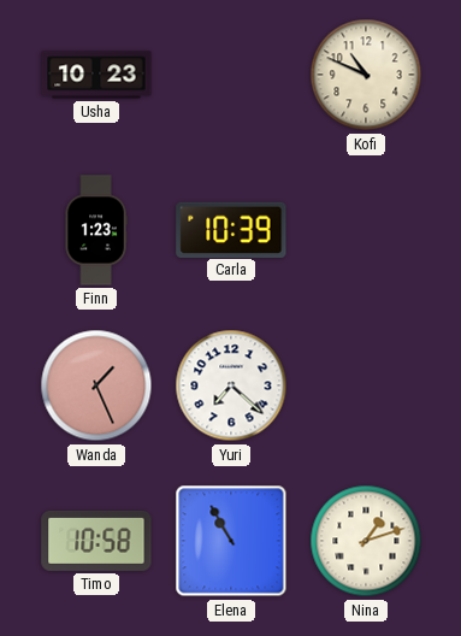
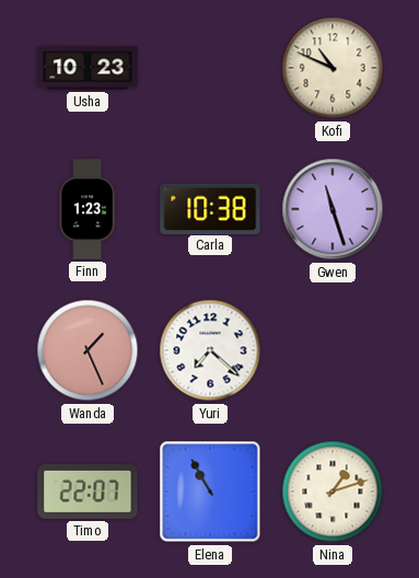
Carla: 10:39 -> 10:38
Gwen: none -> 11:27
Timo: 10:58 -> 22:07
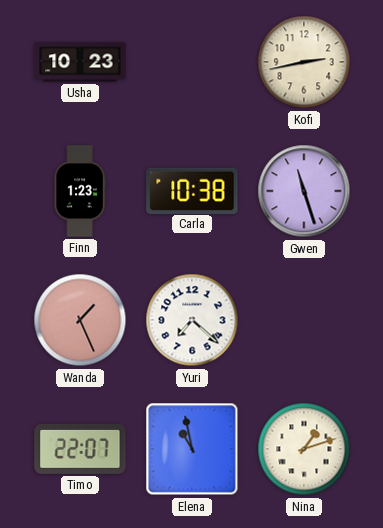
Kofi: 10:49 -> 2:43
Elena: 10:55 -> 10:58
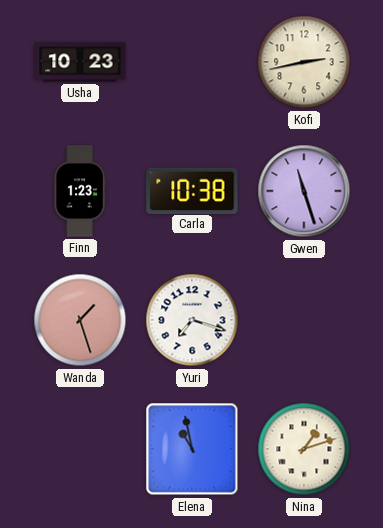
Wanda: 1:26 -> 1:27
Yuri: 7:22 -> 7:18
Timo: 22:07 -> none
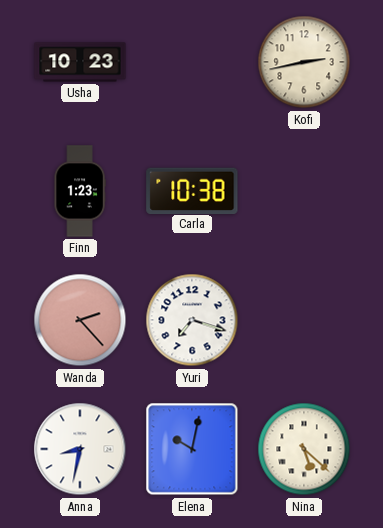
Gwen: 11:27 -> none
Wanda: 1:27 -> 2:23
Anna: none -> 8:32
Elena: 10:58 -> 10:02
Nina: 1:12 -> 5:22
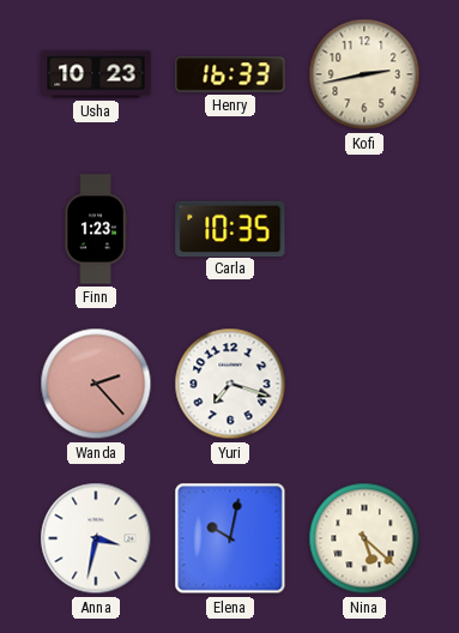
Henry: none -> 16:33
Carla: 10:38 -> 10:35
Anna: 8:32 -> 3:32
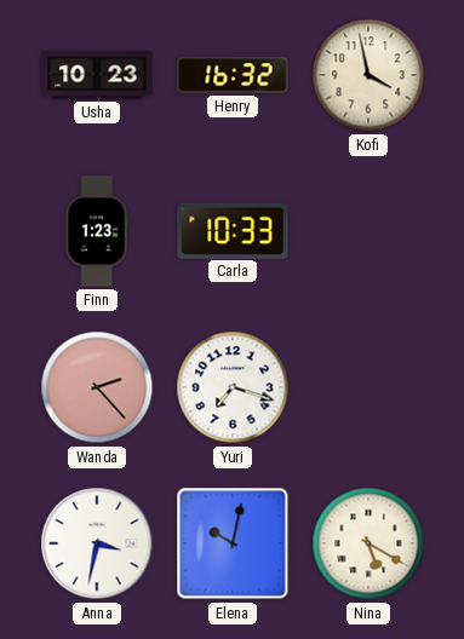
Henry: 16:33 -> 16:32
Kofi: 2:43 -> 3:58
Carla: 10:35 -> 10:33
Nina: 5:22 -> 5:20
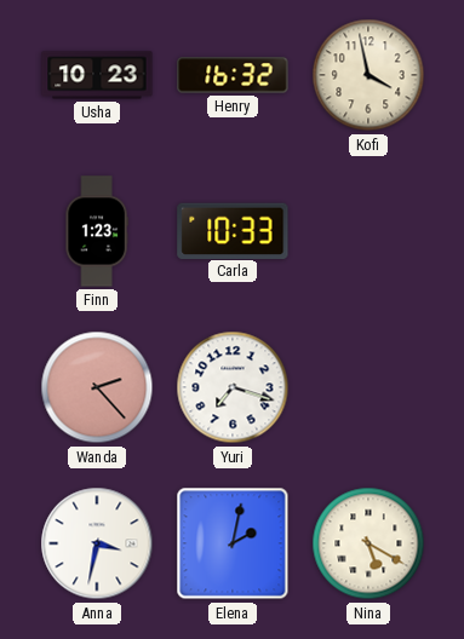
Elena: 10:02 -> 2:02
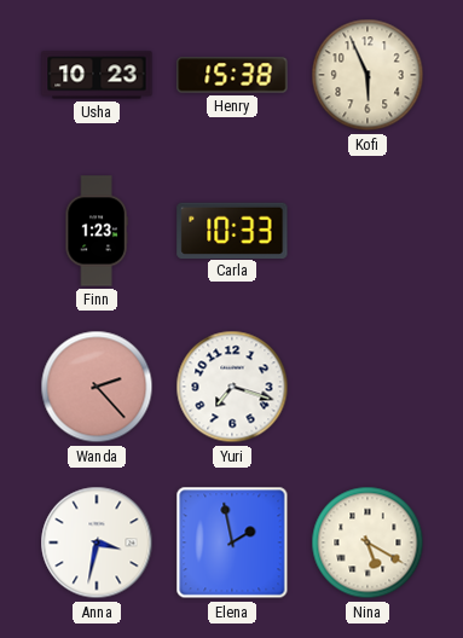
Henry: 16:32 -> 15:38
Kofi: 3:58 -> 5:56
Elena: 2:02 -> 1:58
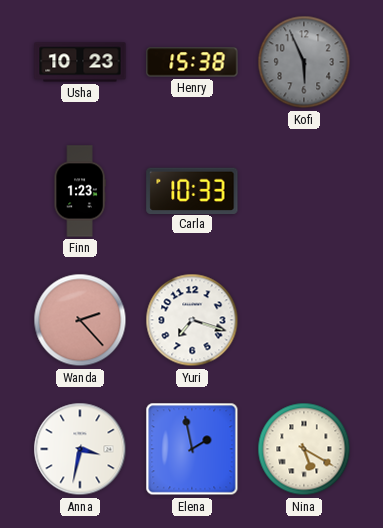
Kofi dial: cream -> grey
